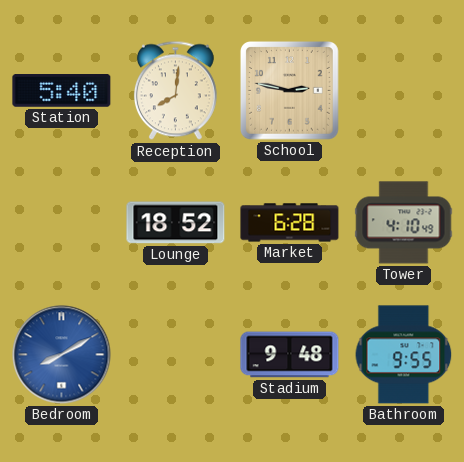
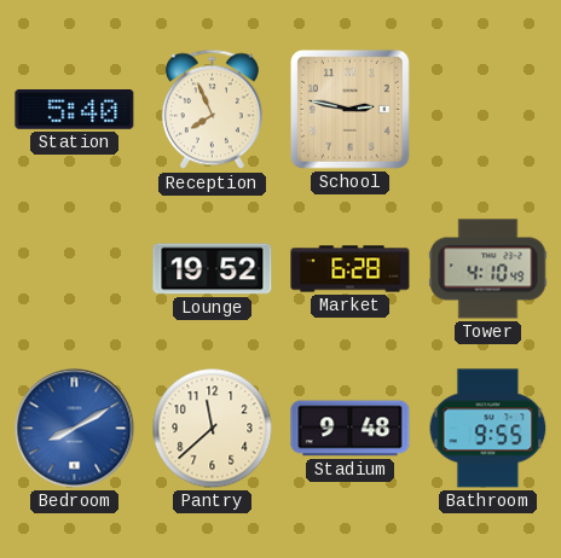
Reception: 8:01 -> 7:56
Lounge: 18:52 -> 19:52
Pantry: none -> 11:38
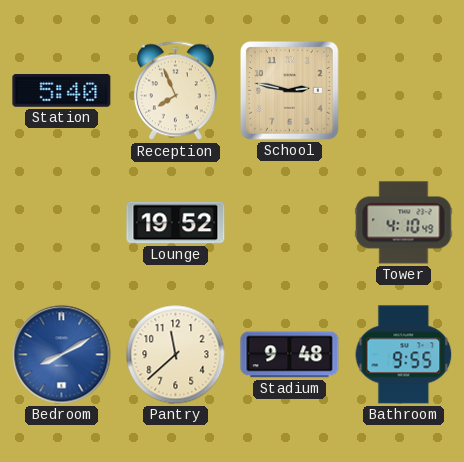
Market: 6:28 -> none
